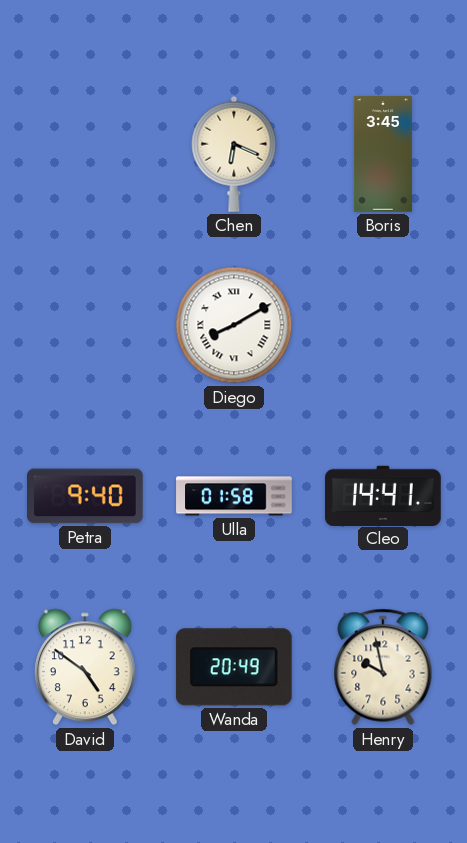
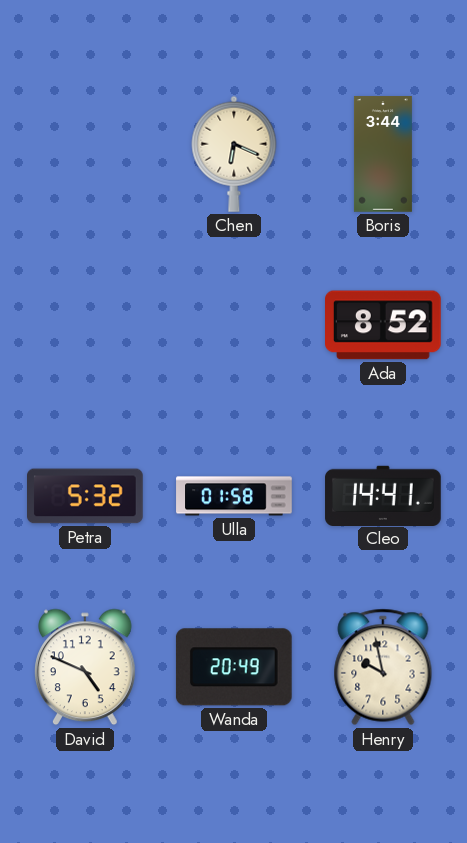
Boris: 3:45 -> 3:44
Diego: 8:10 -> none
Ada: none -> 8:52
Petra: 9:40 -> 5:32
David: 4:51 -> 4:49
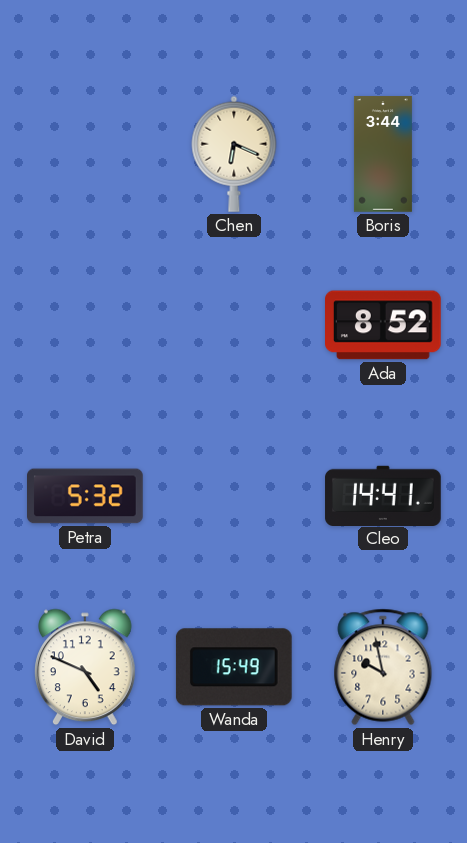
Ulla: 01:58 -> none
Wanda: 20:49 -> 15:49
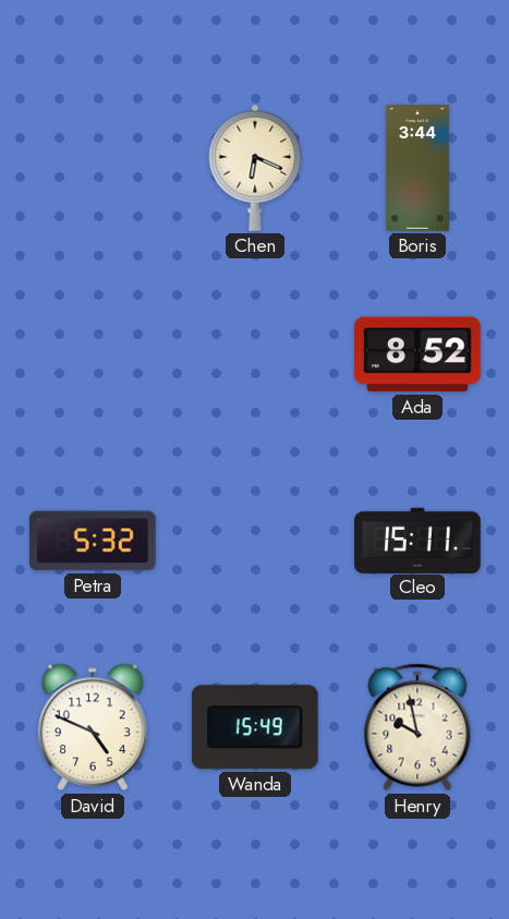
Cleo: 14:41 -> 15:11
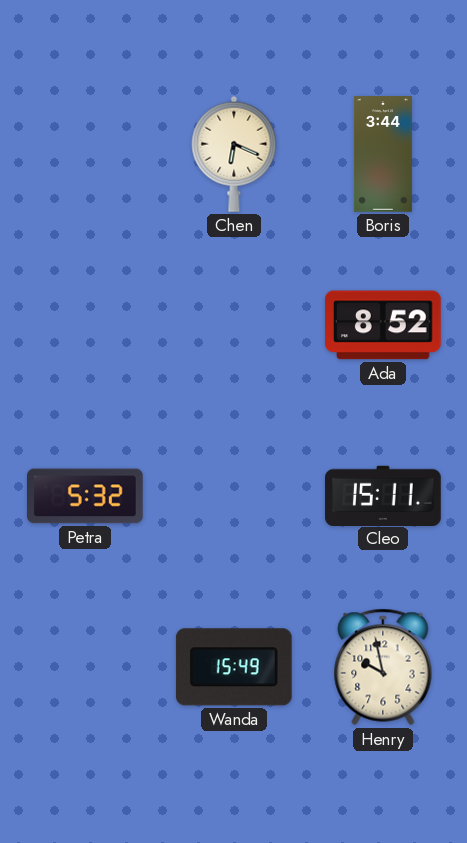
David: 4:49 -> none
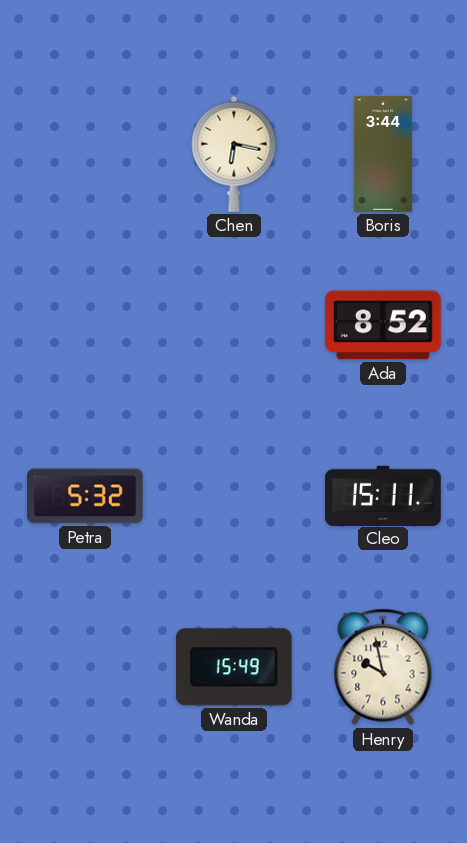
Chen: 6:19 -> 6:17
